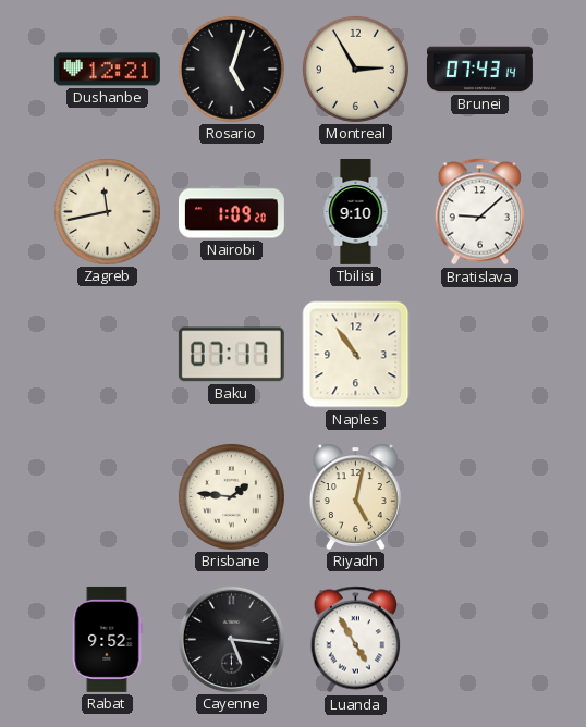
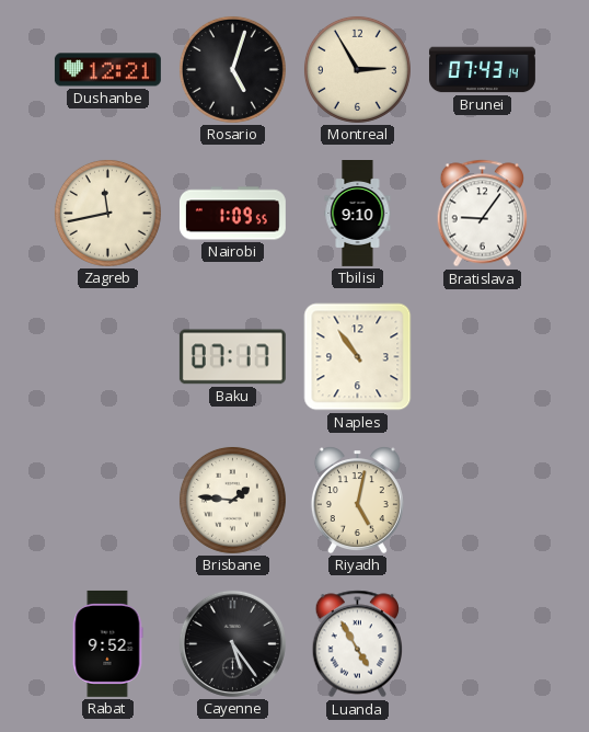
Nairobi: 1:09:20 -> 1:09:55
Bratislava: 9:08 -> 9:06
Cayenne: 5:16 -> 5:24
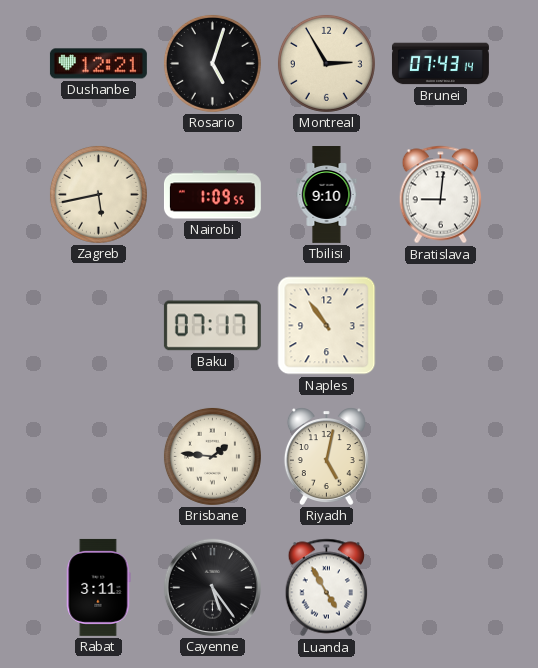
Zagreb: 11:43 -> 5:43
Bratislava: 9:06 -> 9:01
Rabat: 9:52 -> 3:11
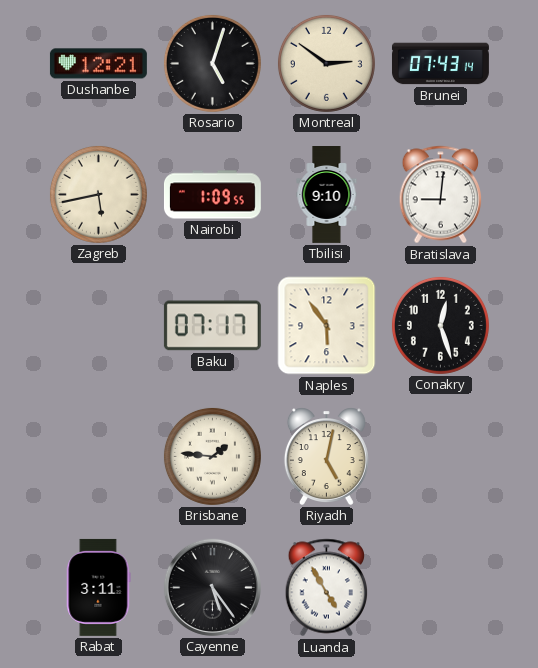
Montreal: 2:55 -> 2:51
Naples: 10:54 -> 5:54
Conakry: none -> 12:27
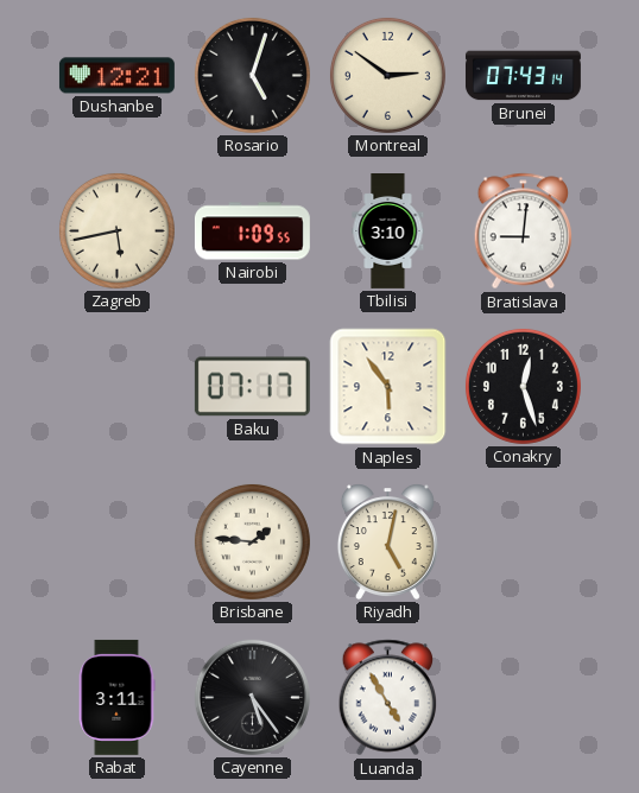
Tbilisi: 9:10 -> 3:10
